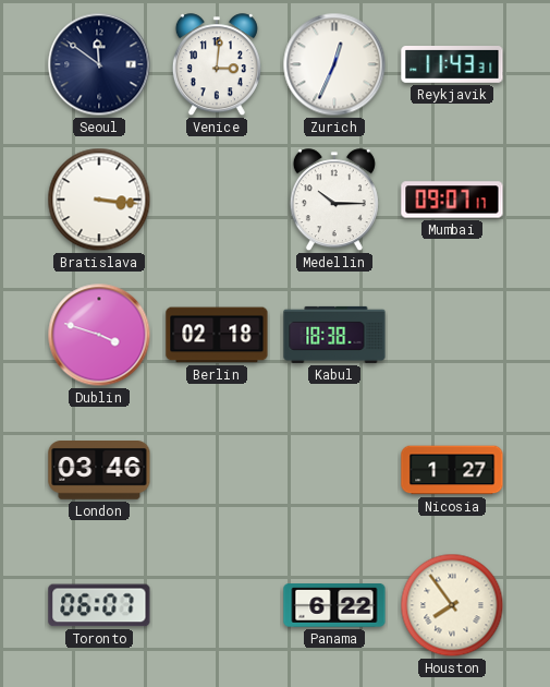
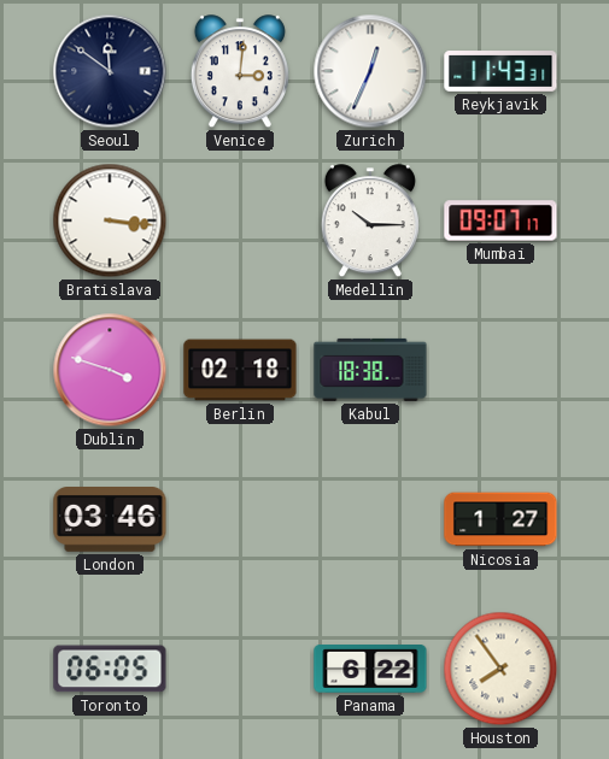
Toronto: 06:07 -> 06:05
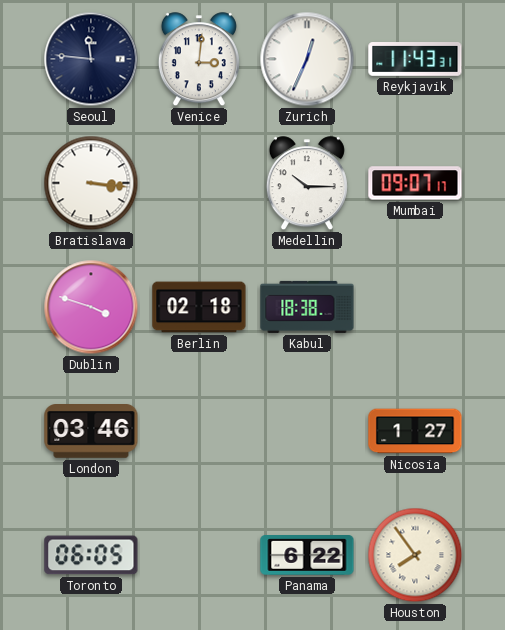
Seoul: 11:51 -> 11:46
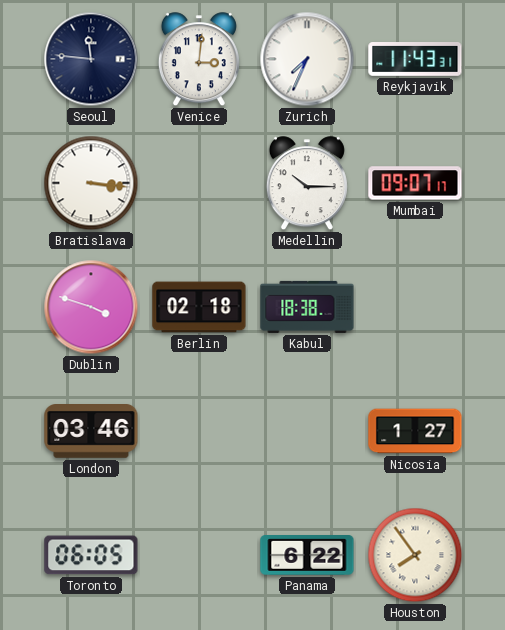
Zurich: 12:34 -> 7:34
